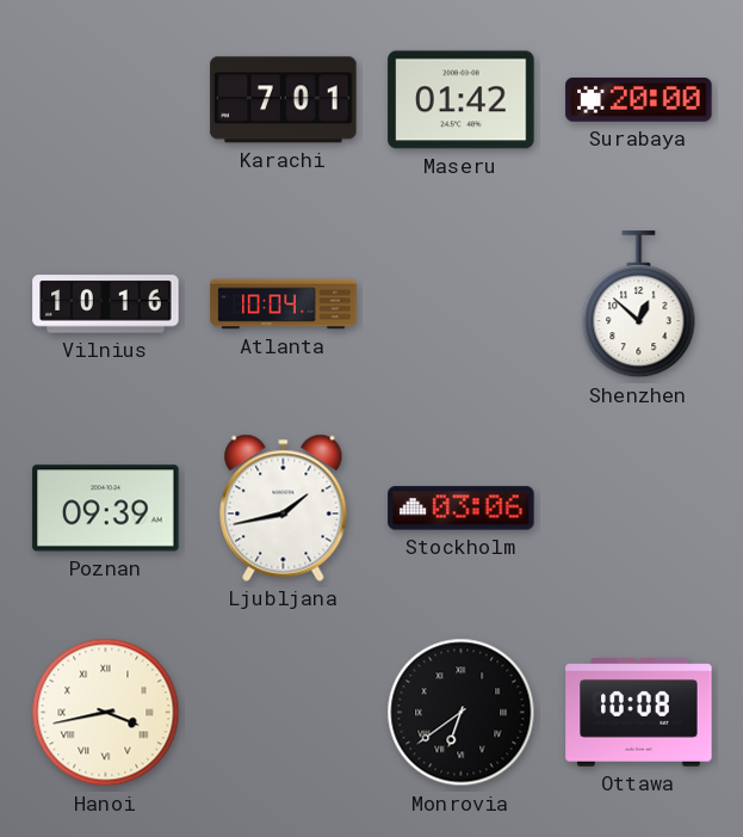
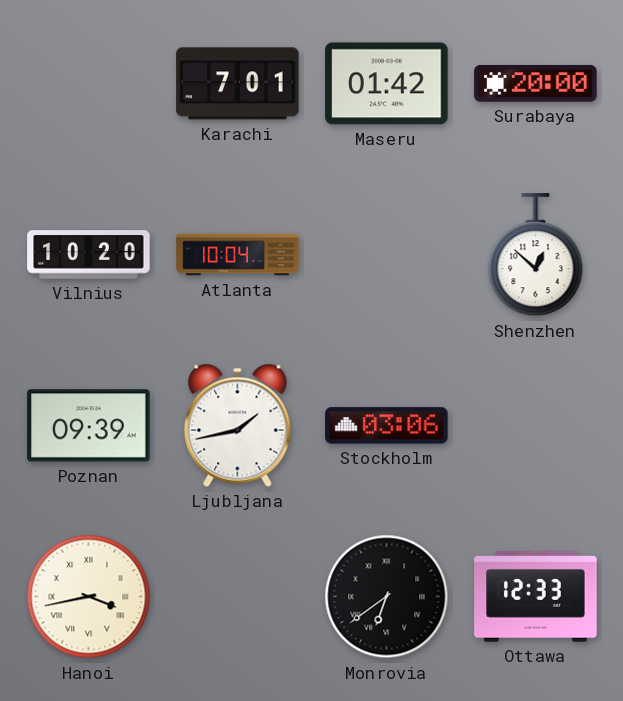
Vilnius: 10:16 -> 10:20
Ottawa: 10:08 -> 12:33
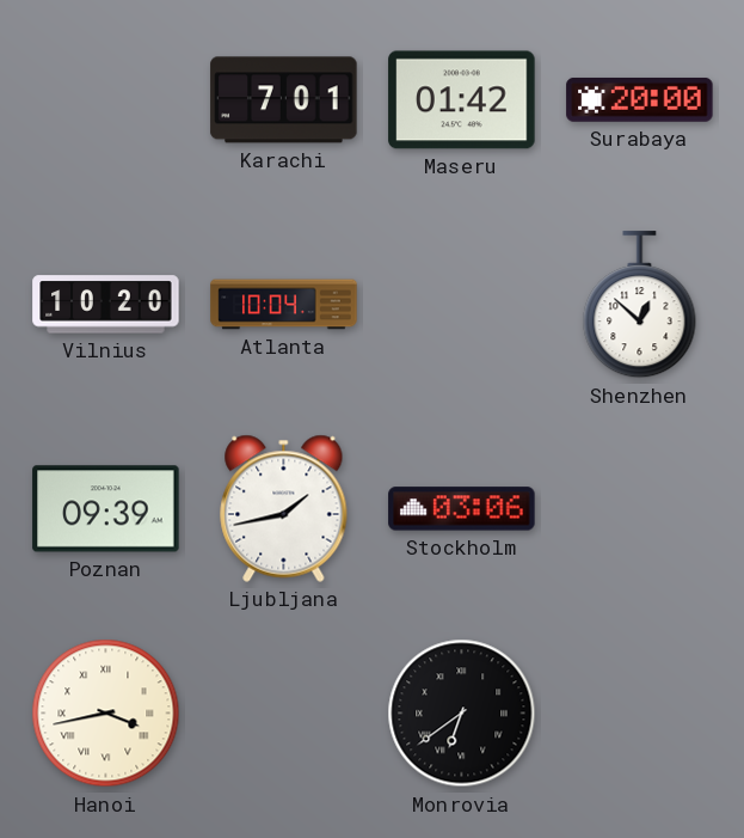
Ottawa: 12:33 -> none
